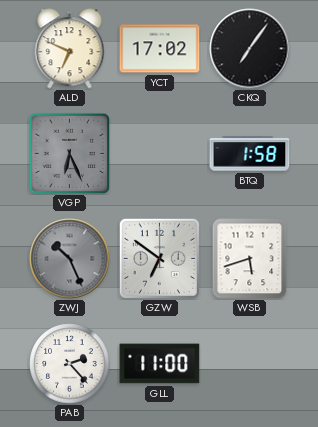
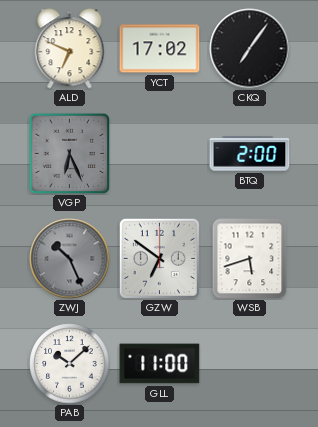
BTQ: 1:58 -> 2:00
PAB: 2:23 -> 10:08
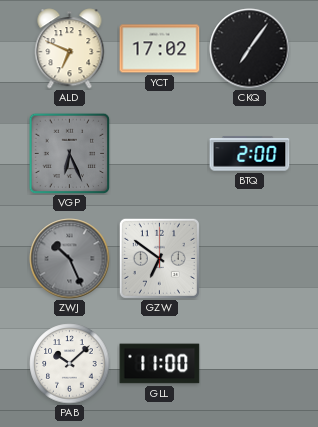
WSB: 5:42 -> none
